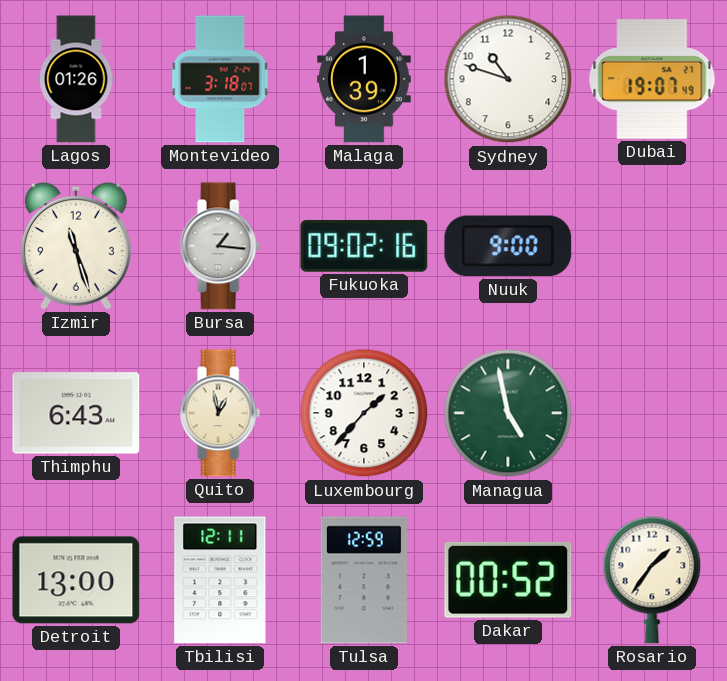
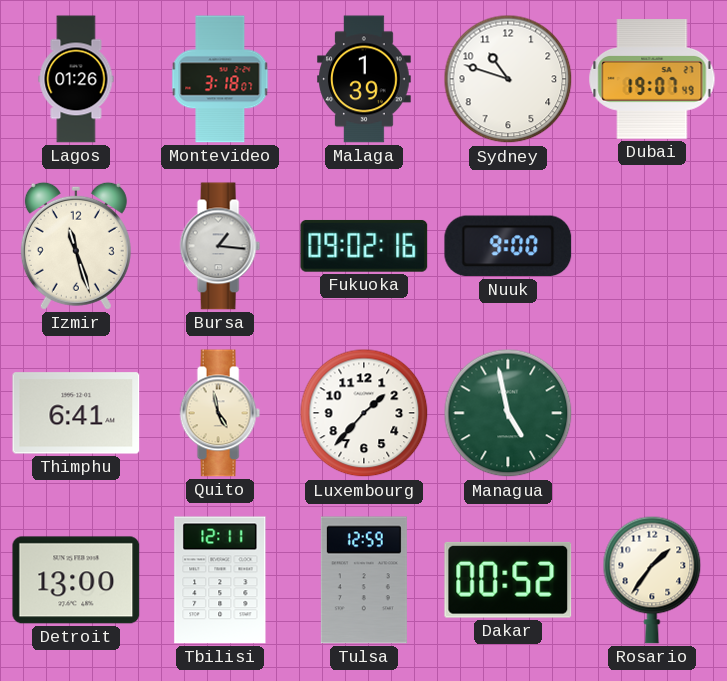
Thimphu: 6:43 -> 6:41
Quito: 12:58 -> 4:58
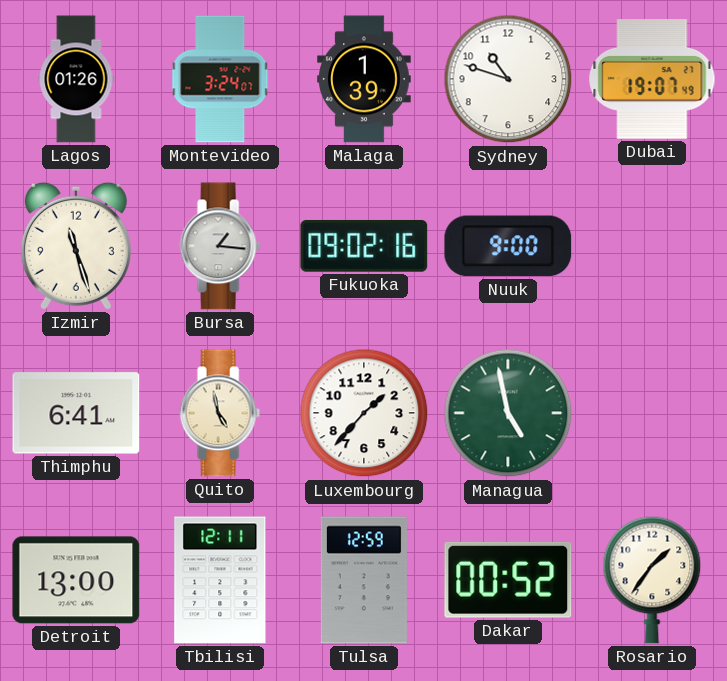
Montevideo: 3:18 -> 3:24
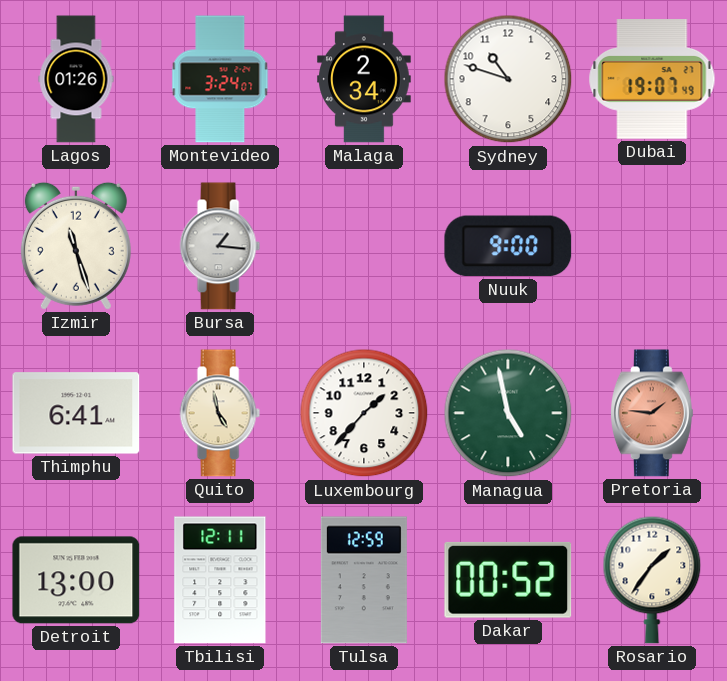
Malaga: 1:39 -> 2:34
Fukuoka: 09:02 -> none
Pretoria: none -> 1:46
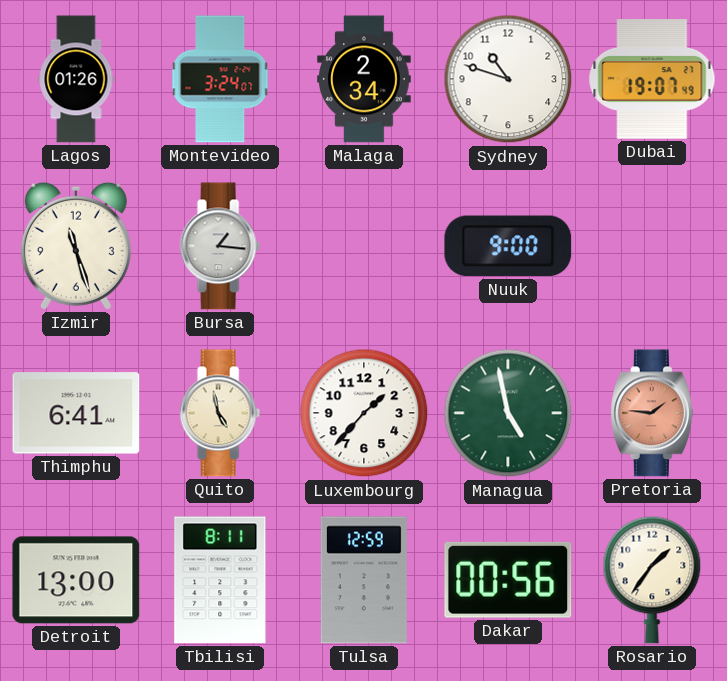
Tbilisi: 12:11 -> 8:11
Dakar: 00:52 -> 00:56
